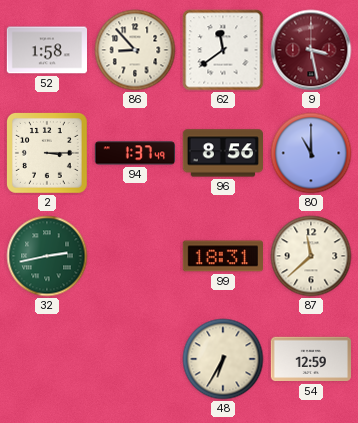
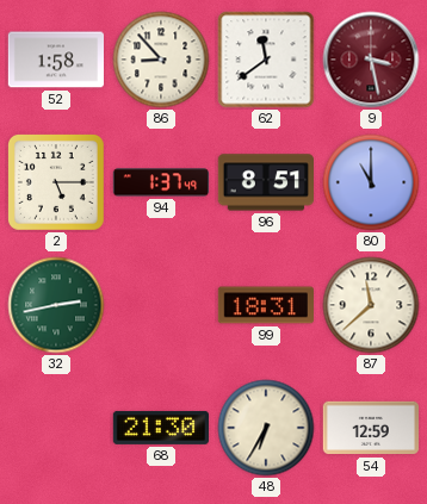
2: 3:15 -> 5:15
96: 8:56 -> 8:51
68: none -> 21:30
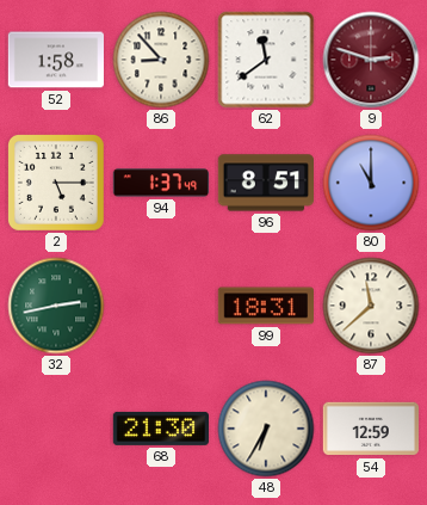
9: 3:28 -> 2:48
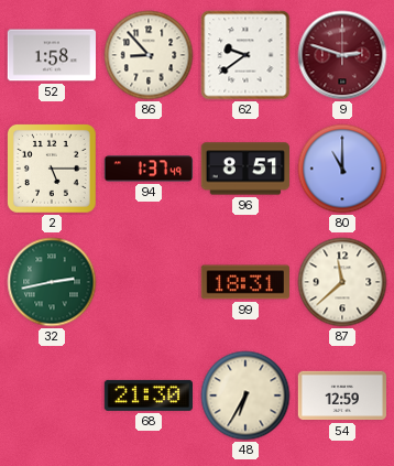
62: 11:39 -> 9:39
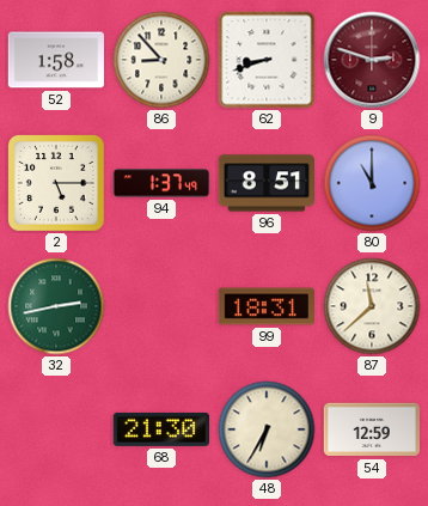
62: 9:39 -> 8:42
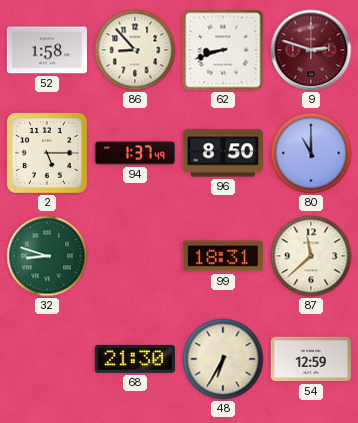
96: 8:51 -> 8:50
32: 2:43 -> 8:48
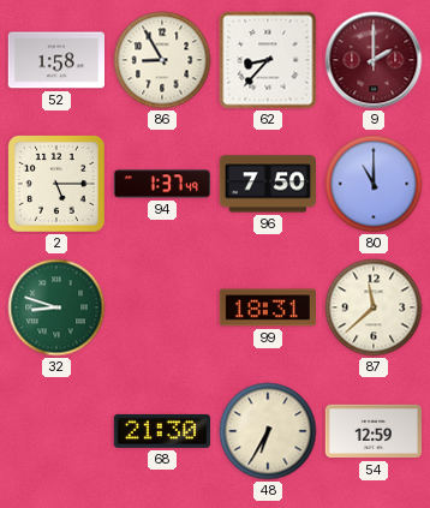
86: 8:53 -> 8:55
62: 8:42 -> 8:37
9: 2:48 -> 2:00
96: 8:50 -> 7:50
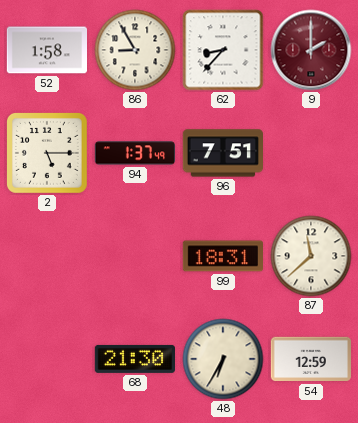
96: 7:50 -> 7:51
80: 11:00 -> none
32: 8:48 -> none
